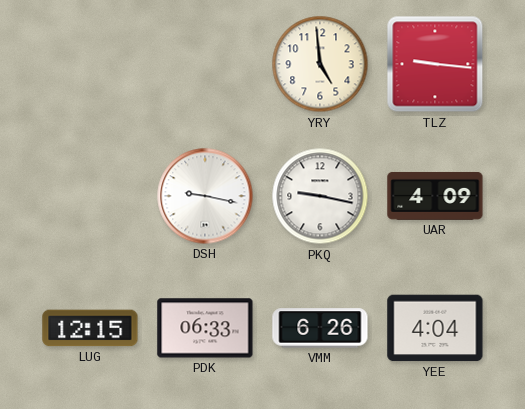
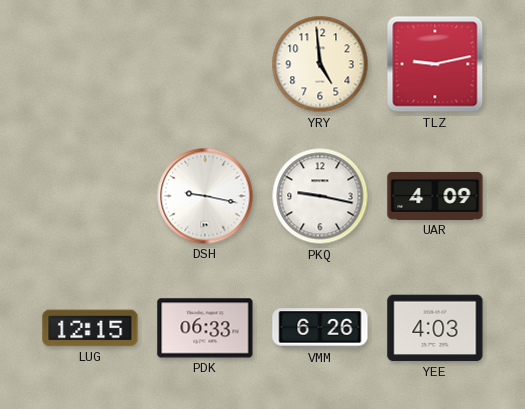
TLZ: 9:16 -> 9:13
YEE: 4:04 -> 4:03
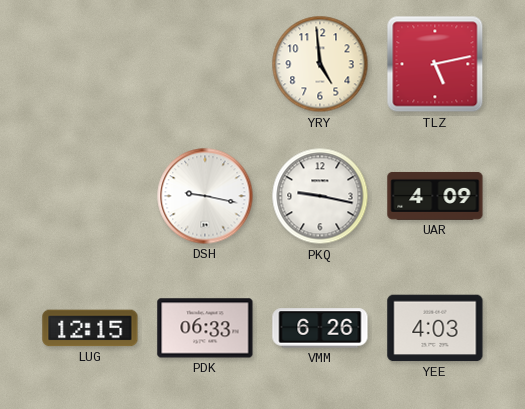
TLZ: 9:13 -> 5:13
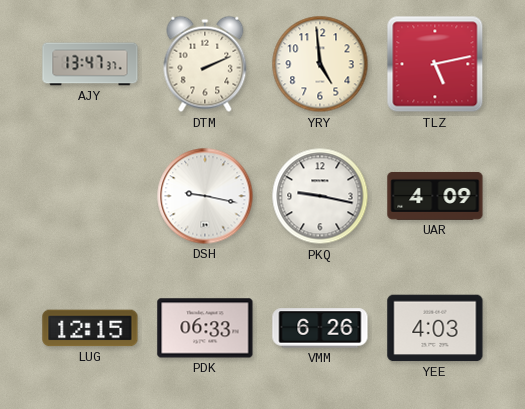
AJY: none -> 13:47
DTM: none -> 2:11
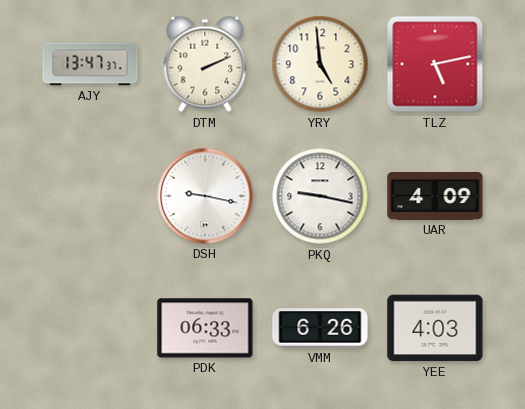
LUG: 12:15 -> none
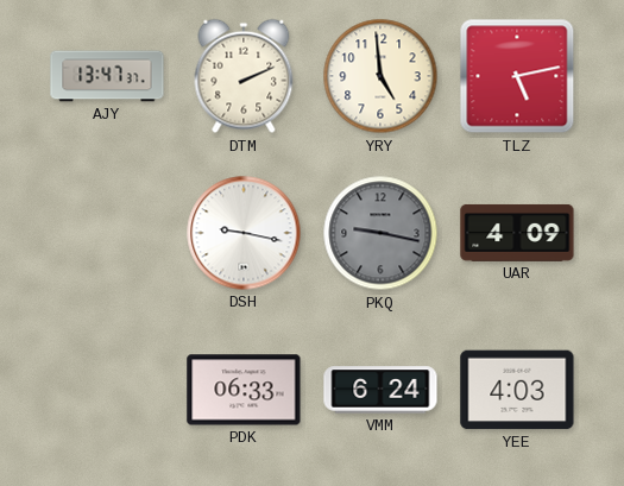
PKQ dial: white -> grey
VMM: 6:26 -> 6:24
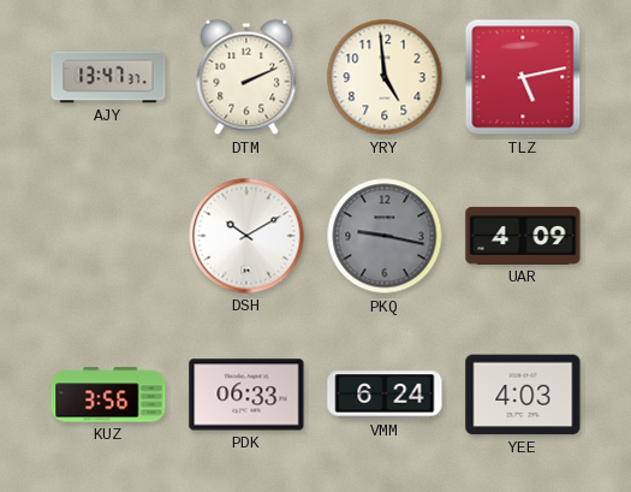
DSH: 9:17 -> 10:10
KUZ: none -> 3:56
